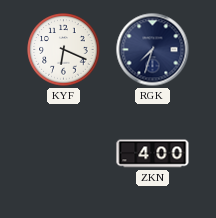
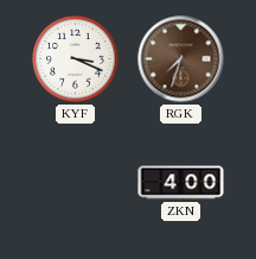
KYF: 6:19 -> 3:19
RGK dial: navy -> brown
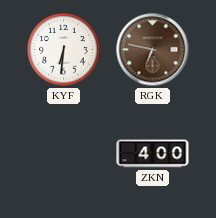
KYF: 3:19 -> 6:31
RGK: 7:33 -> 6:47
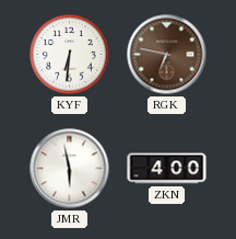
JMR: none -> 5:58
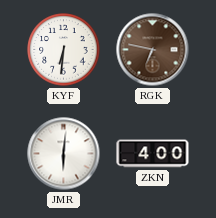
JMR: 5:58 -> 6:01
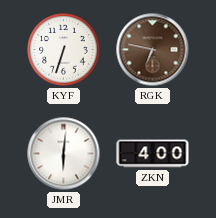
KYF: 6:31 -> 6:33
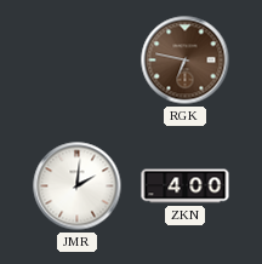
KYF: 6:33 -> none
JMR: 6:01 -> 2:01
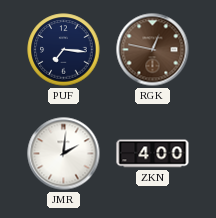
PUF: none -> 7:16
RGK: 6:47 -> 12:47
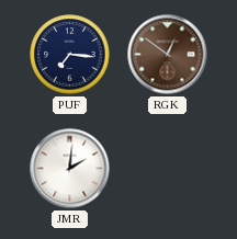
RGK: 12:47 -> 12:51
ZKN: 4:00 -> none
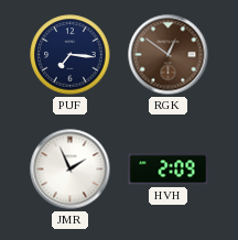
JMR: 2:01 -> 1:56
HVH: none -> 2:09
